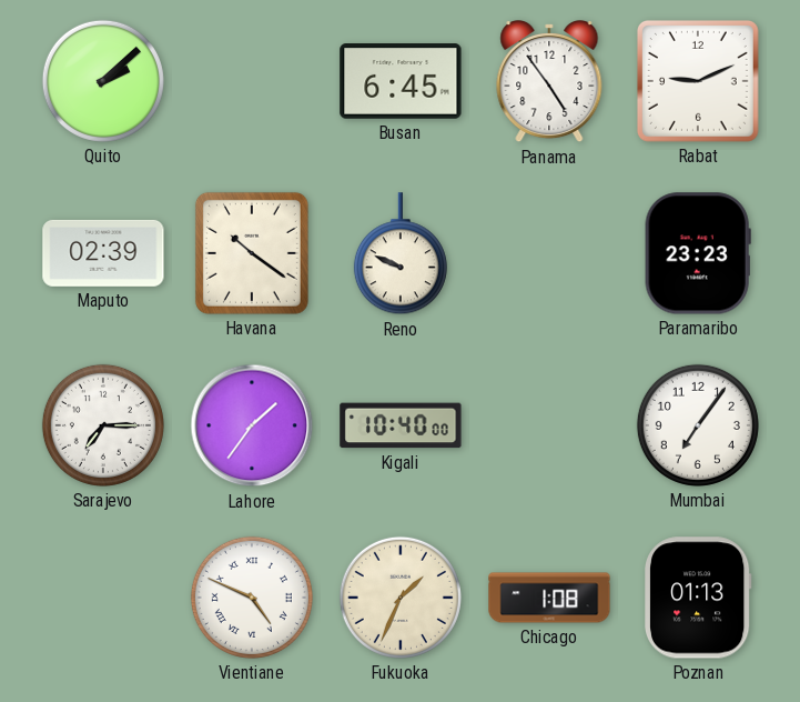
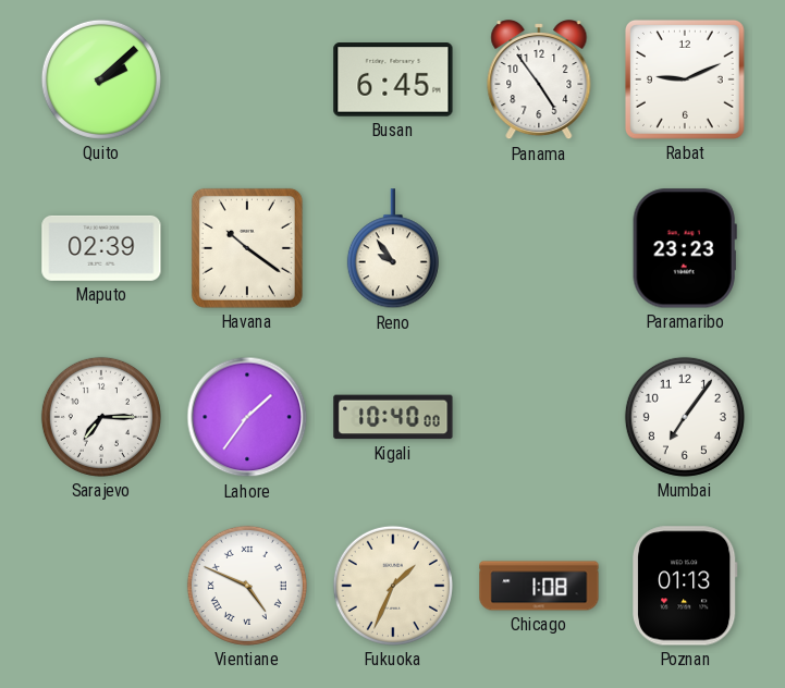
Reno: 9:49 -> 9:54
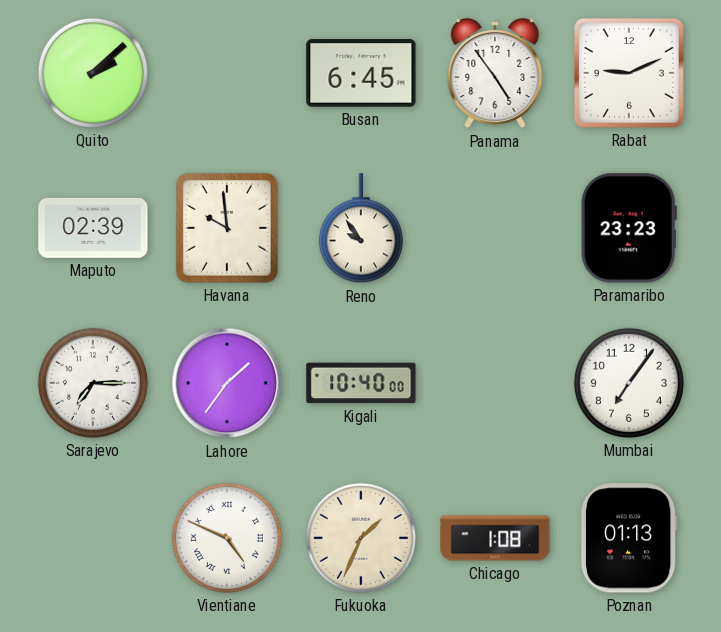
Havana: 10:21 -> 9:59
